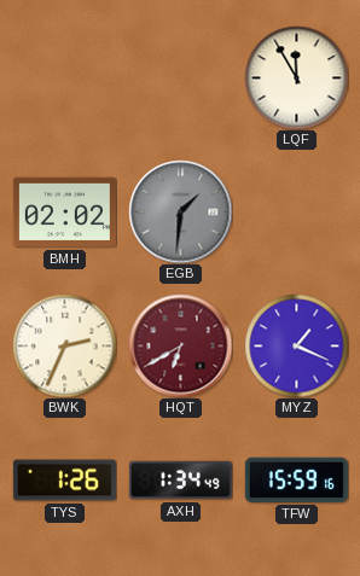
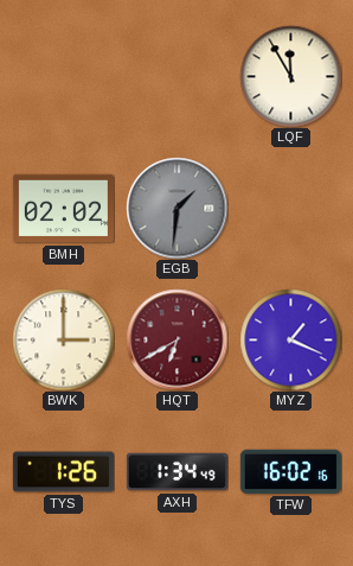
BWK: 2:34 -> 3:00
TFW: 15:59 -> 16:02
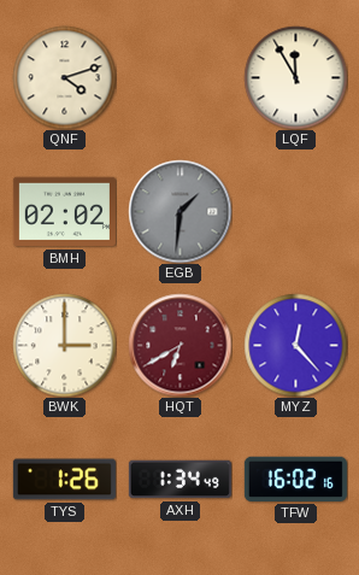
QNF: none -> 4:12
MYZ: 1:19 -> 12:23
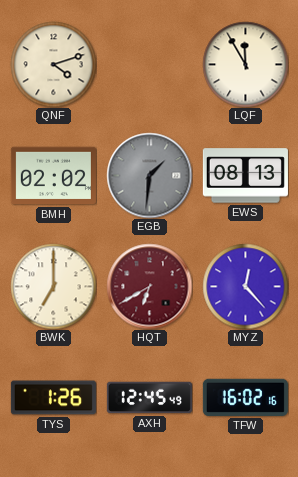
EWS: none -> 08:13
BWK: 3:00 -> 7:00
AXH: 1:34 -> 12:45
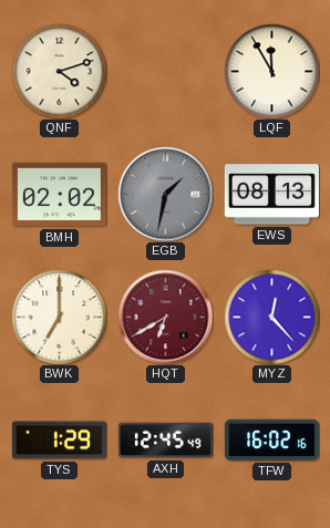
EGB: 1:31 -> 1:32
TYS: 1:26 -> 1:29
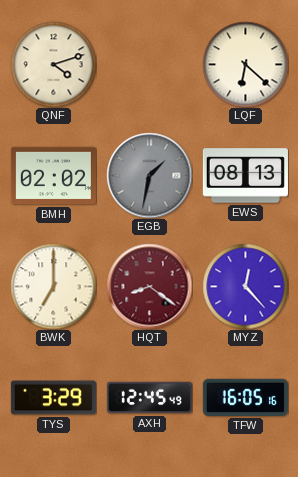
LQF: 11:55 -> 6:22
HQT: 6:40 -> 8:21
TYS: 1:29 -> 3:29
TFW: 16:02 -> 16:05
